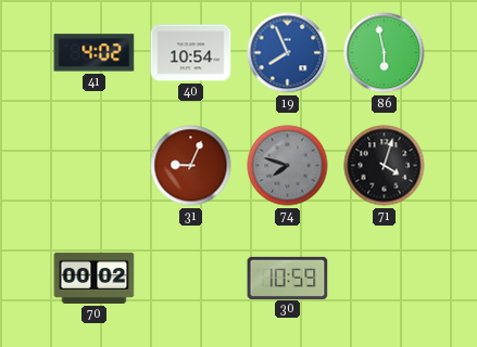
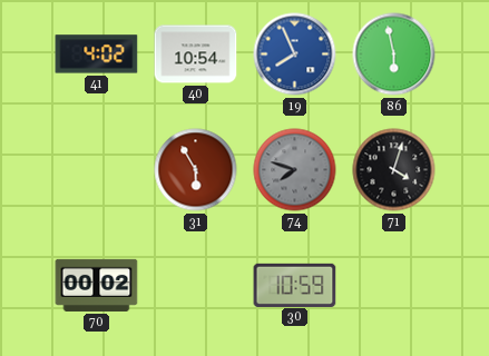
31: 9:04 -> 5:55
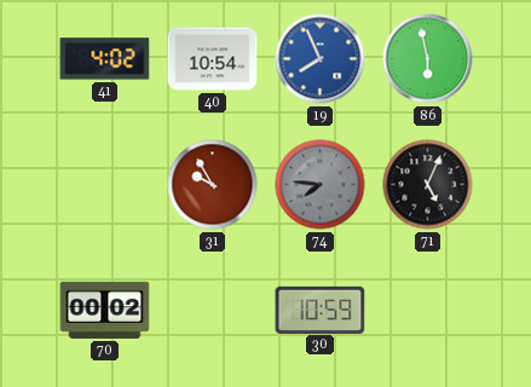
31: 5:55 -> 9:55
74: 7:48 -> 7:46
71: 4:03 -> 5:04
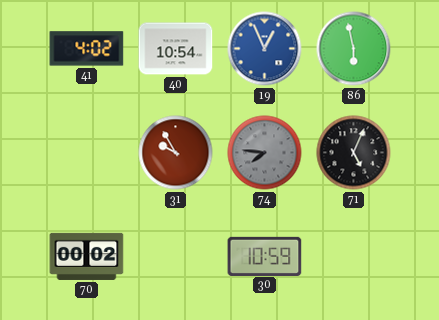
19: 7:56 -> 12:56
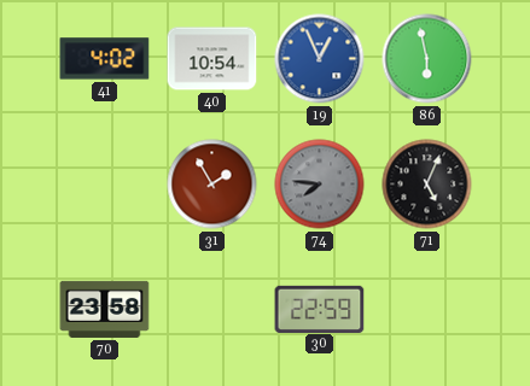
31: 9:55 -> 1:55
70: 00:02 -> 23:58
30: 10:59 -> 22:59
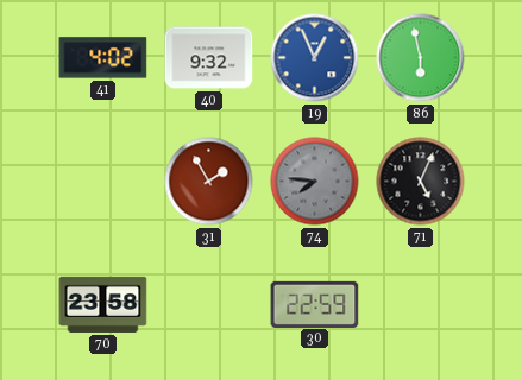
40: 10:54 -> 9:32
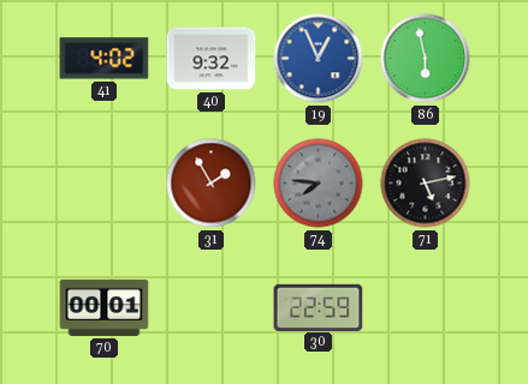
71: 5:04 -> 5:13
70: 23:58 -> 00:01
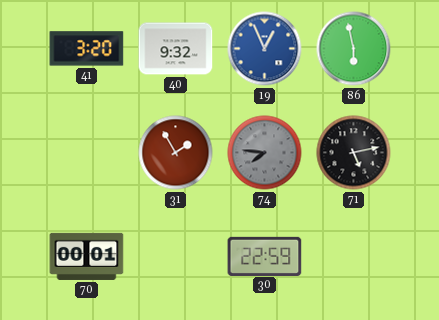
41: 4:02 -> 3:20
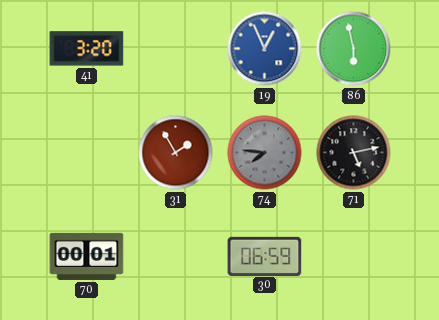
40: 9:32 -> none
30: 22:59 -> 06:59
